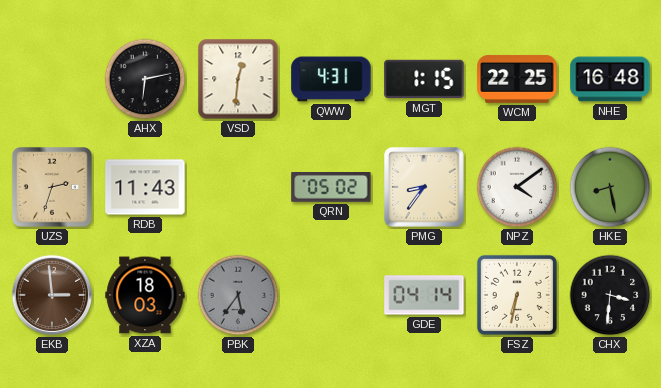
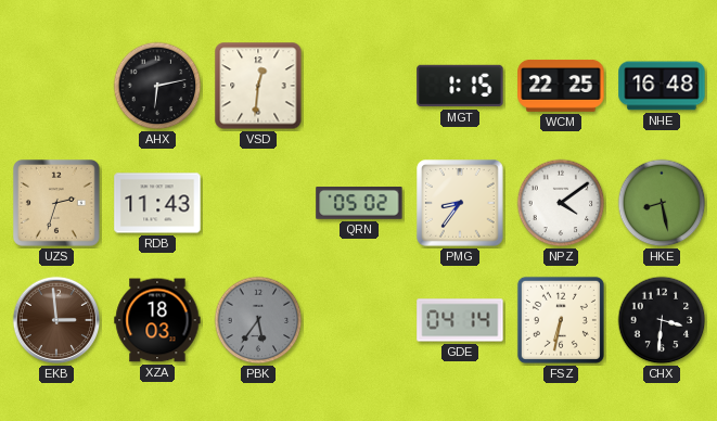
QWW: 4:31 -> none
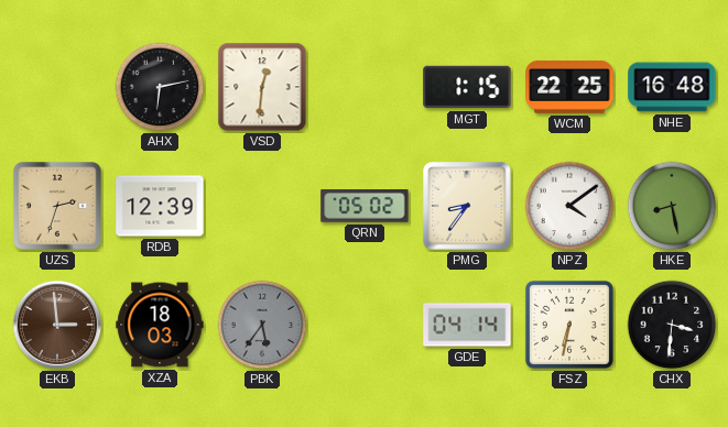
RDB: 11:43 -> 12:39
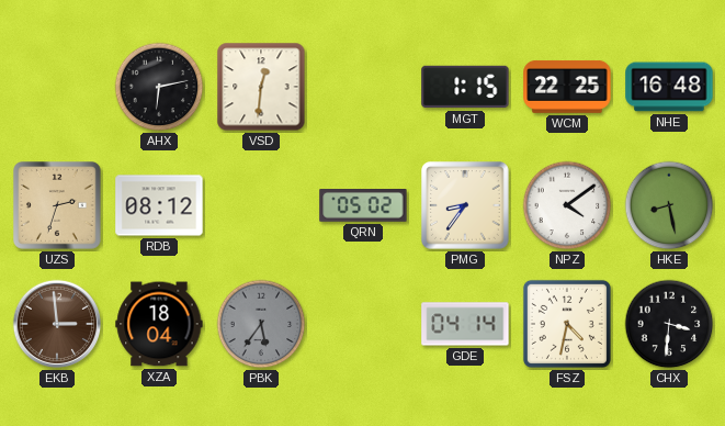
RDB: 12:39 -> 08:12
XZA: 18:03 -> 18:04
FSZ: 6:32 -> 4:32
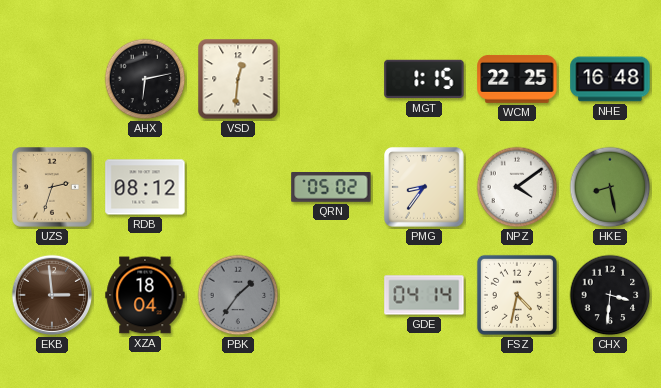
PBK: 5:36 -> 1:36
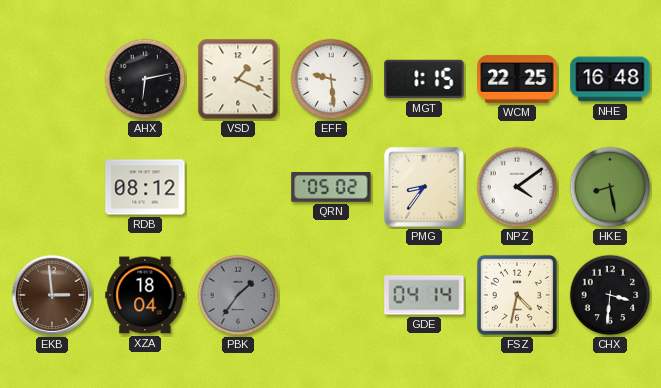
VSD: 12:31 -> 1:19
EFF: none -> 9:29
UZS: 2:33 -> none
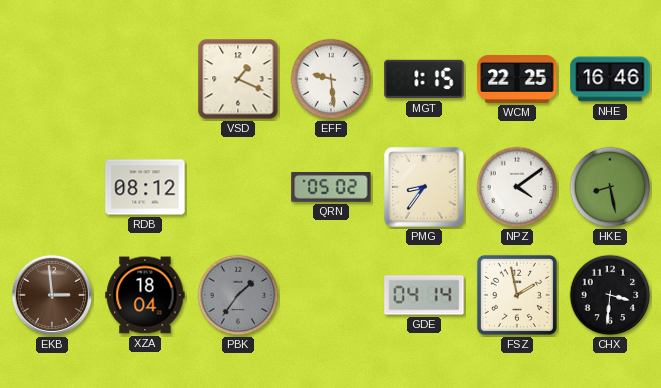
AHX: 6:13 -> none
NHE: 16:48 -> 16:46
FSZ: 4:32 -> 1:58
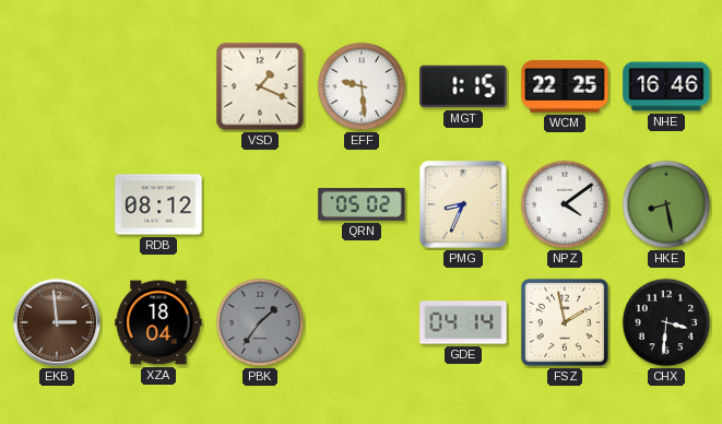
PMG: 8:36 -> 8:34
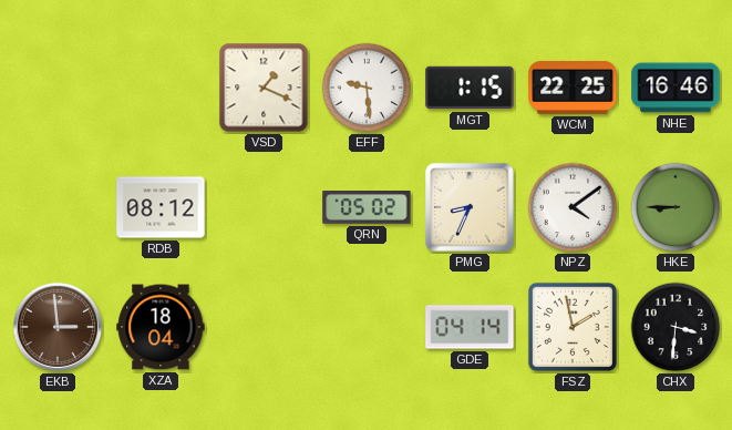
HKE: 8:28 -> 8:45
PBK: 1:36 -> none
